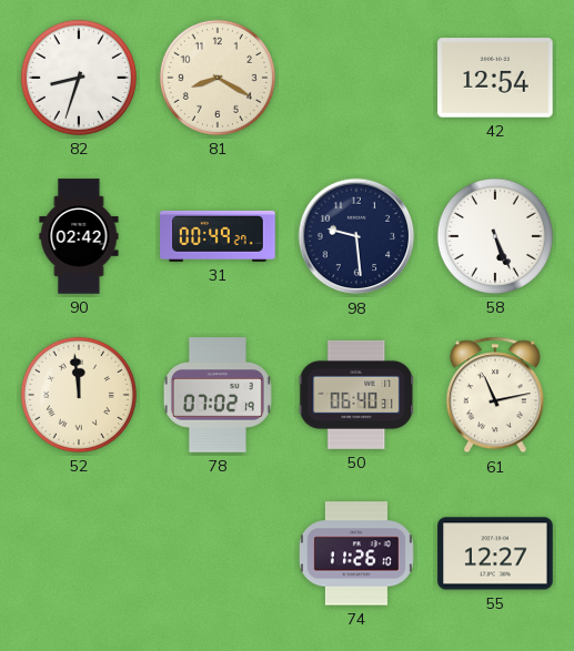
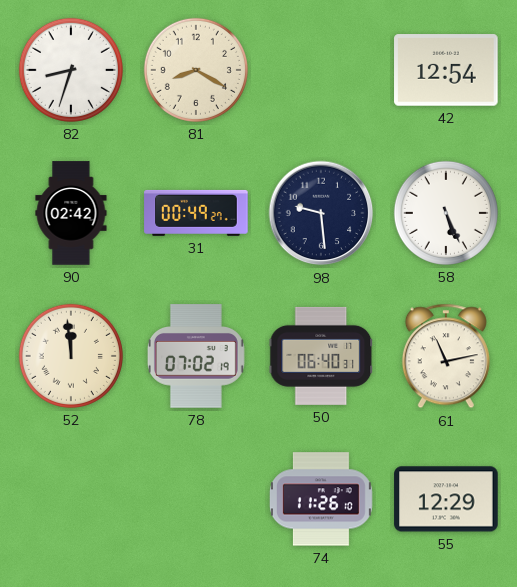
55: 12:27 -> 12:29
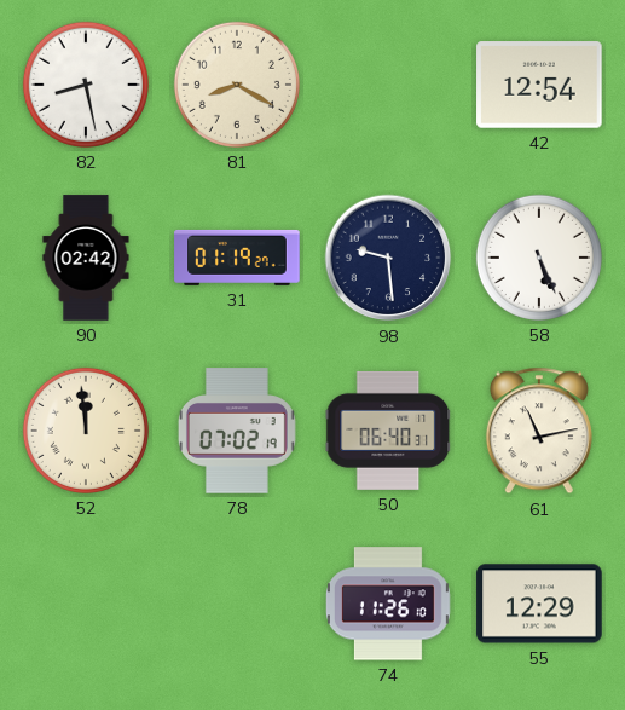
82: 8:33 -> 8:28
31: 00:49 -> 01:19
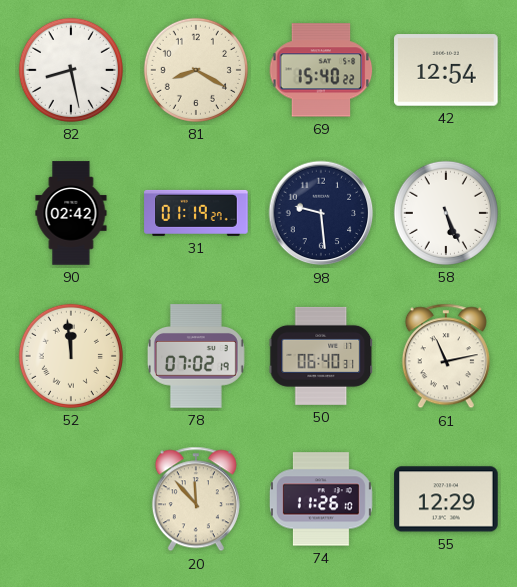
69: none -> 15:40
20: none -> 11:53
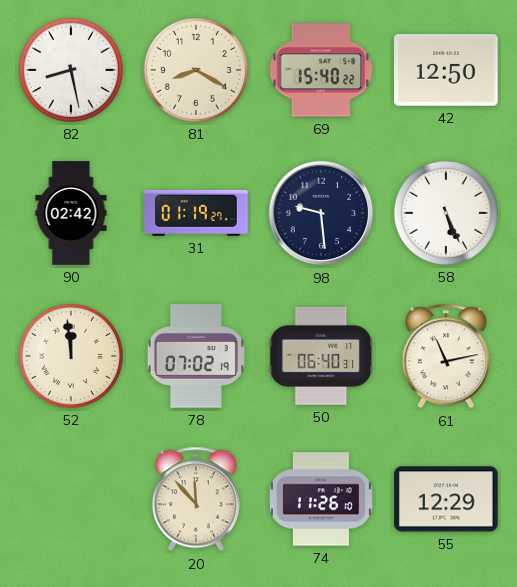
42: 12:54 -> 12:50
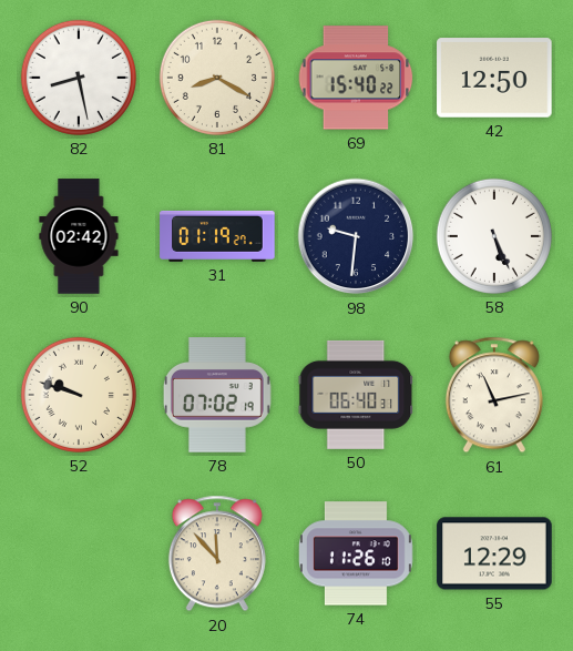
98: 9:29 -> 9:31
52: 11:59 -> 9:48
